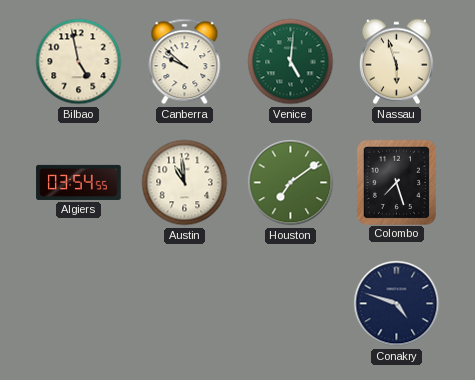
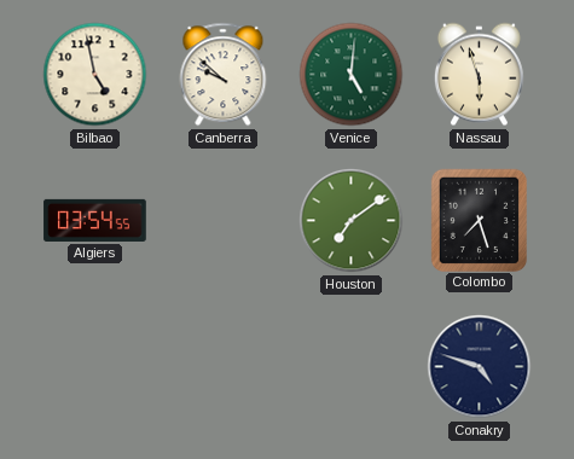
Austin: 10:59 -> none
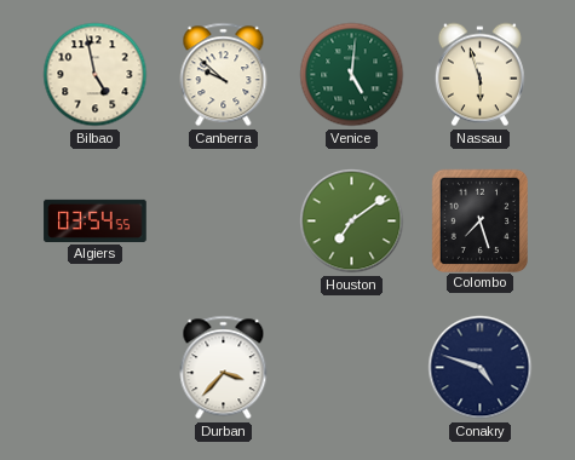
Durban: none -> 3:37
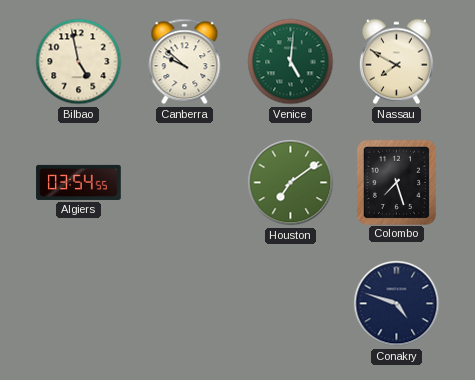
Nassau: 5:57 -> 7:50
Durban: 3:37 -> none
